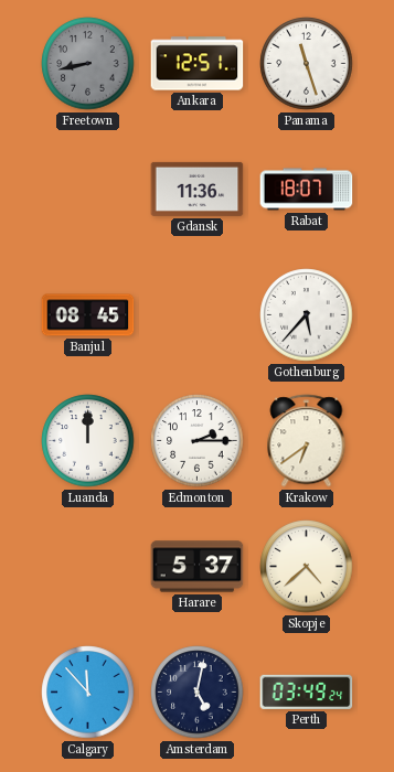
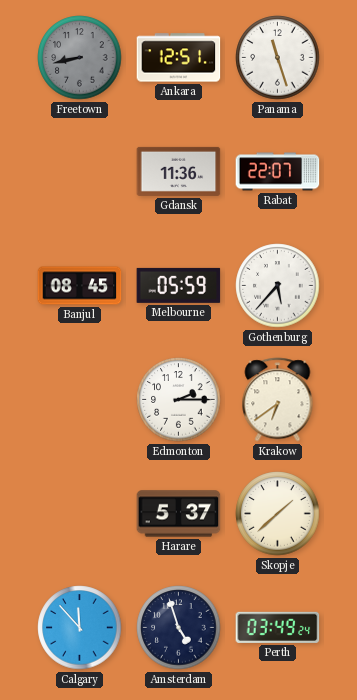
Rabat: 18:07 -> 22:07
Melbourne: none -> 05:59
Luanda: 12:00 -> none
Skopje: 4:38 -> 1:38
Amsterdam: 5:02 -> 4:57
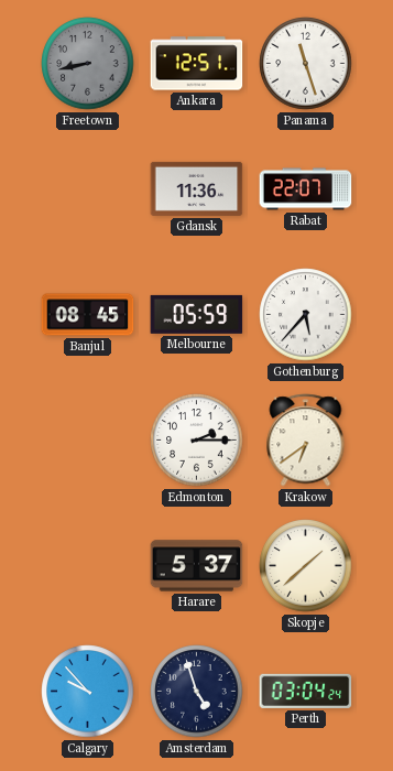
Calgary: 11:53 -> 9:53
Perth: 03:49 -> 03:04
